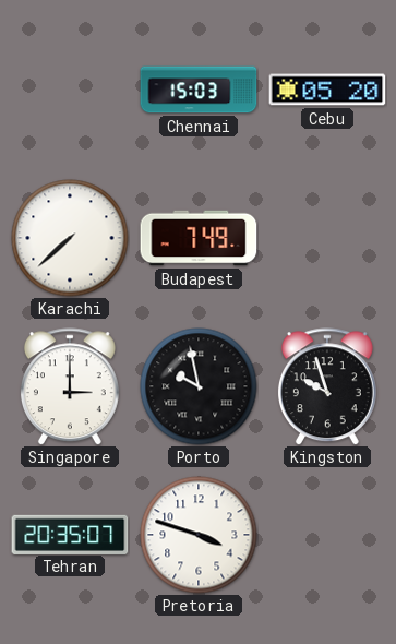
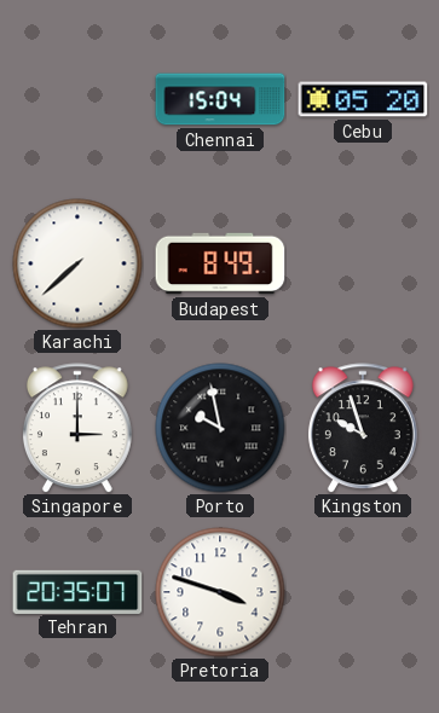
Chennai: 15:03 -> 15:04
Budapest: 7:49 -> 8:49
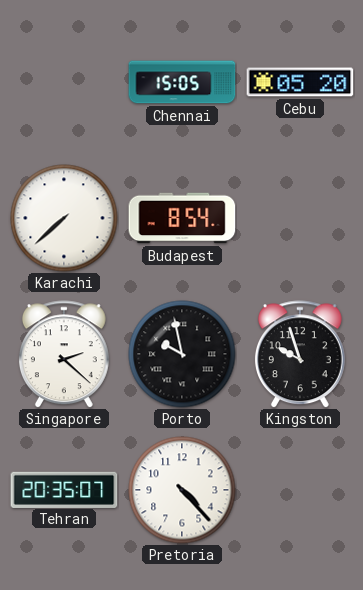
Chennai: 15:04 -> 15:05
Budapest: 8:49 -> 8:54
Singapore: 3:00 -> 2:22
Pretoria: 3:48 -> 4:23
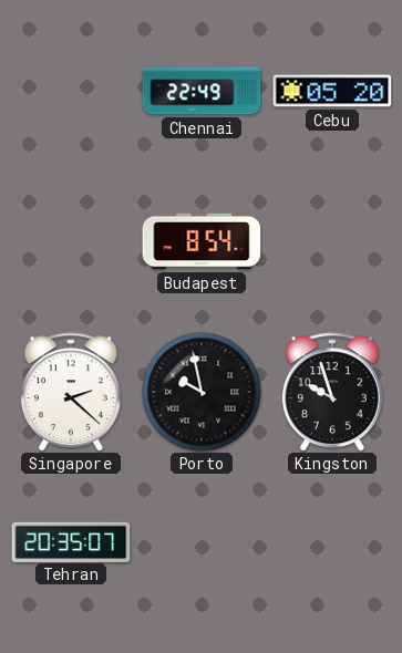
Chennai: 15:05 -> 22:49
Karachi: 7:38 -> none
Pretoria: 4:23 -> none
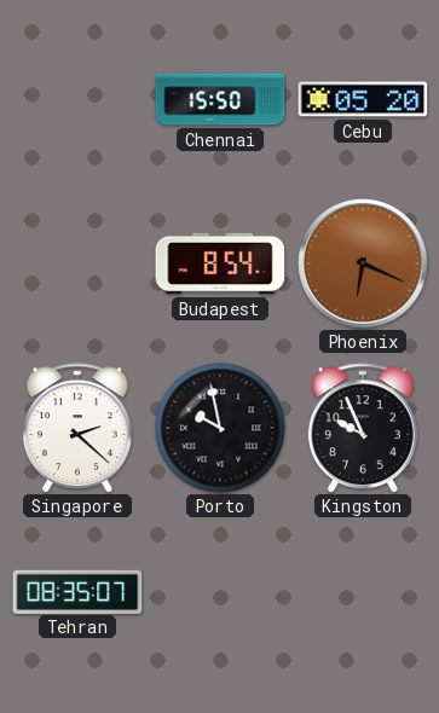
Chennai: 22:49 -> 15:50
Phoenix: none -> 6:19
Kingston: 9:57 -> 9:56
Tehran: 20:35 -> 08:35
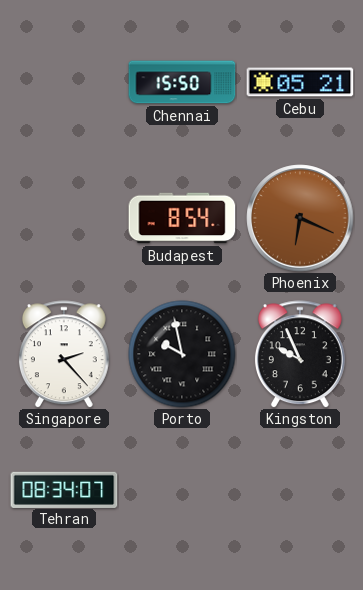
Cebu: 05:20 -> 05:21
Singapore: 2:22 -> 2:23
Tehran: 08:35 -> 08:34
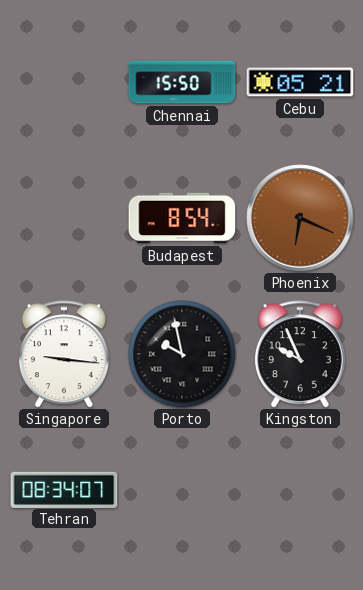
Singapore: 2:23 -> 9:16
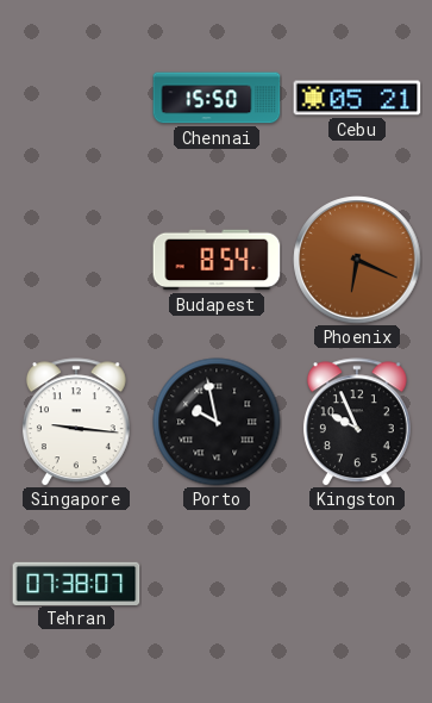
Tehran: 08:34 -> 07:38
